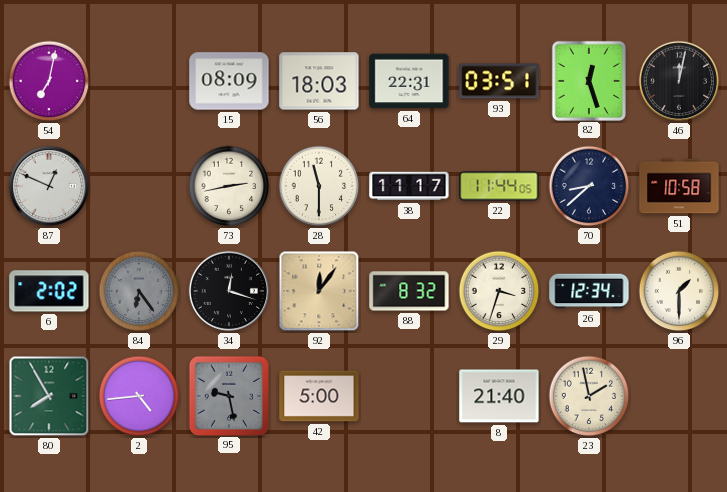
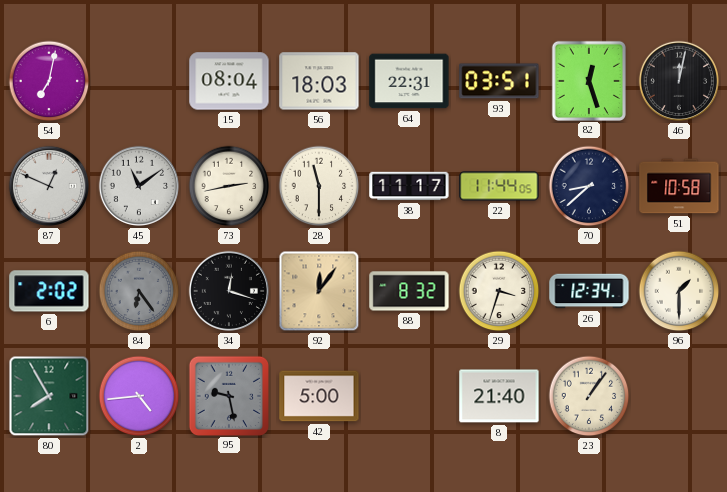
15: 08:09 -> 08:04
45: none -> 11:09
23: 1:58 -> 1:06
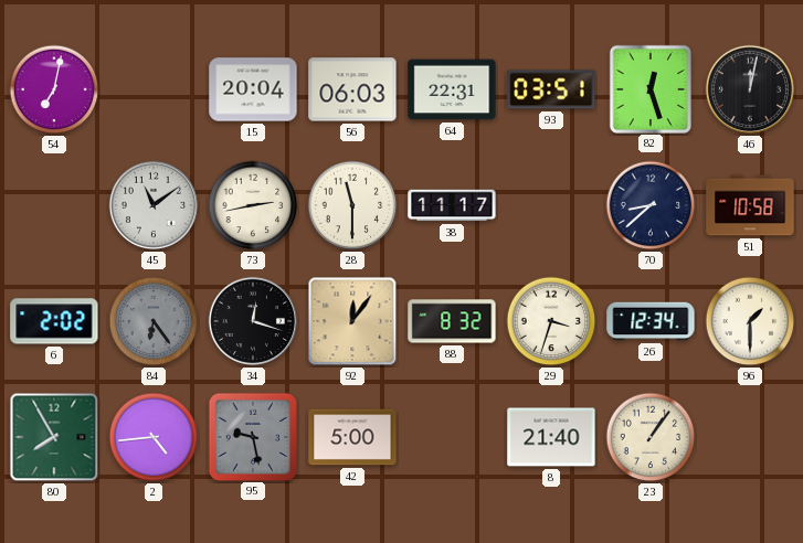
15: 08:04 -> 20:04
56: 18:03 -> 06:03
87: 12:49 -> none
22: 11:44 -> none
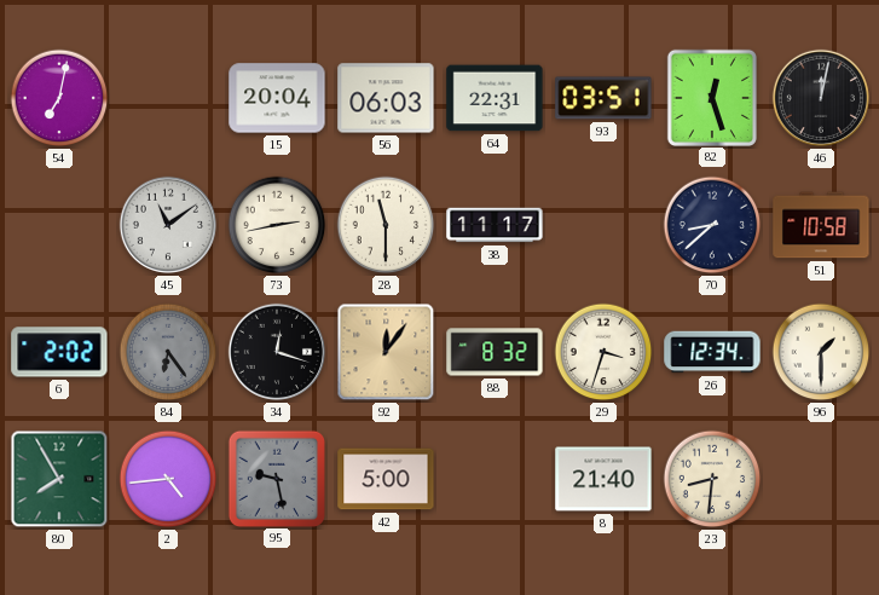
23: 1:06 -> 8:31
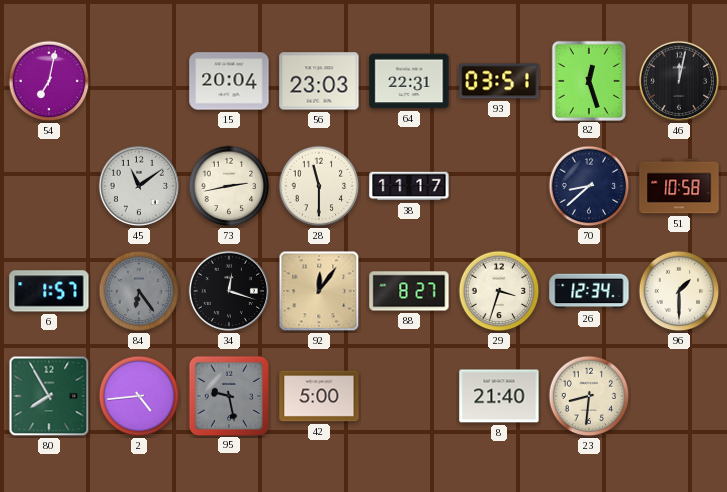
56: 06:03 -> 23:03
6: 2:02 -> 1:57
88: 8:32 -> 8:27
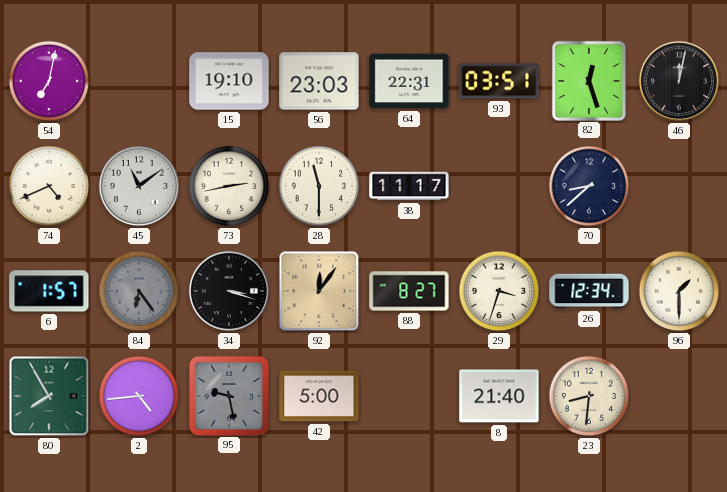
15: 20:04 -> 19:10
74: none -> 4:41
51: 10:58 -> none
34: 12:18 -> 3:18
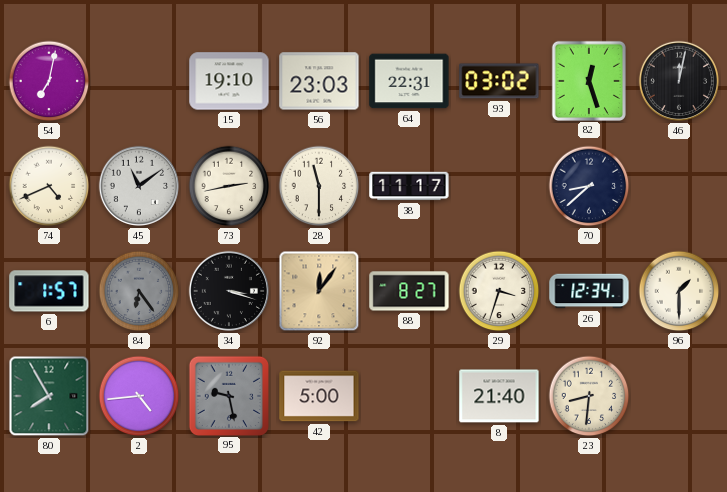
93: 03:51 -> 03:02
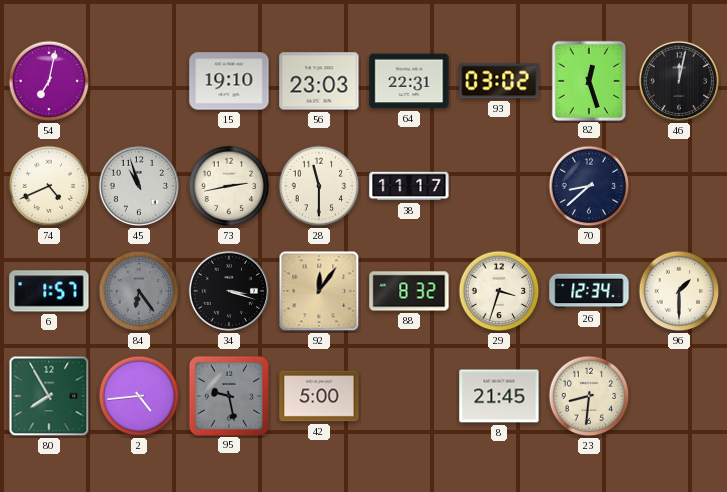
45: 11:09 -> 10:57
88: 8:27 -> 8:32
8: 21:40 -> 21:45
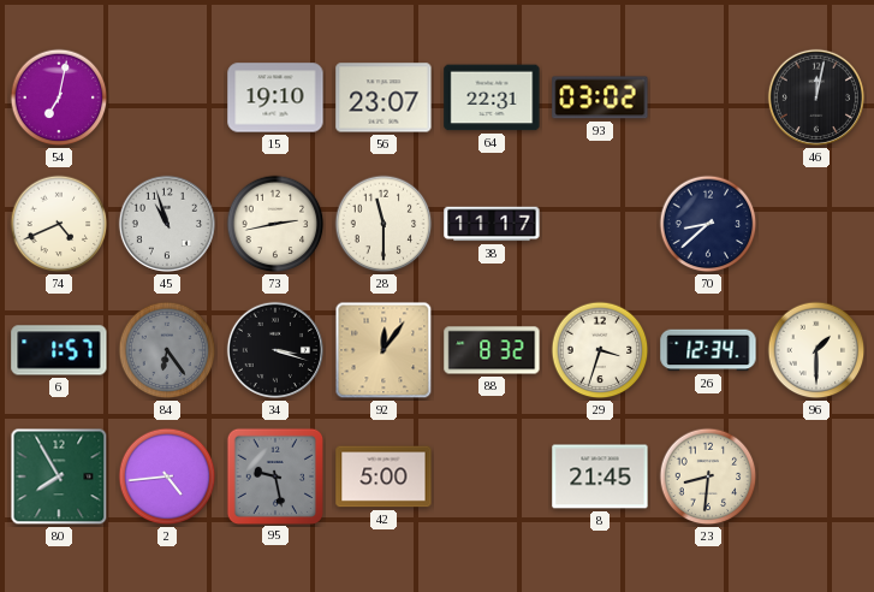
56: 23:03 -> 23:07
82: 12:27 -> none
